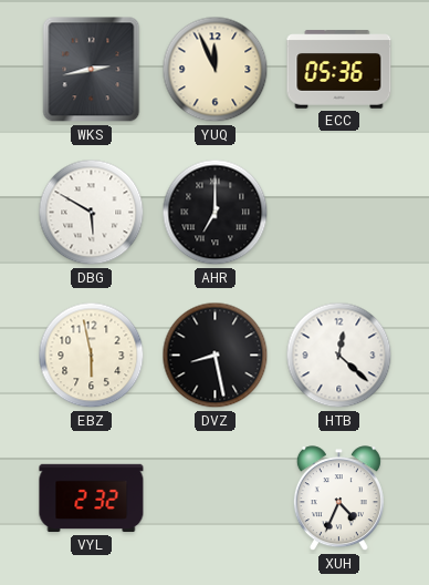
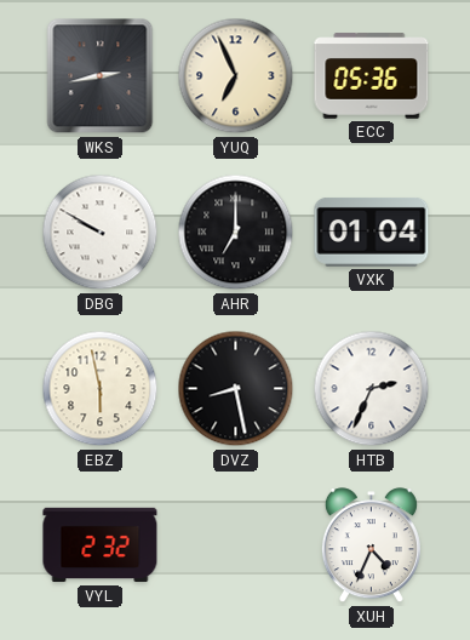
YUQ: 11:56 -> 6:56
DBG: 5:50 -> 9:50
VXK: none -> 01:04
HTB: 12:22 -> 2:34
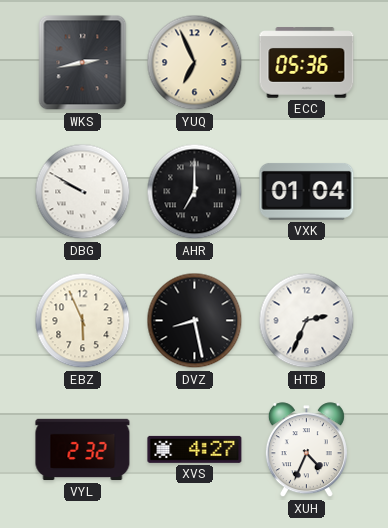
EBZ: 5:58 -> 5:56
XVS: none -> 4:27
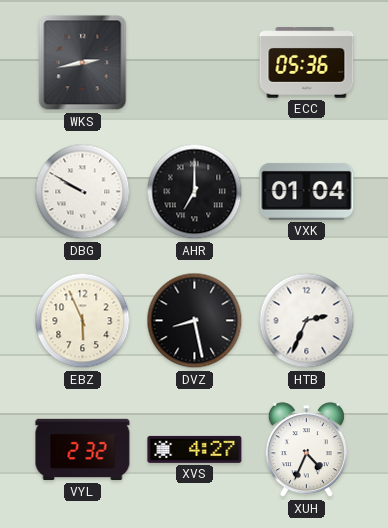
YUQ: 6:56 -> none
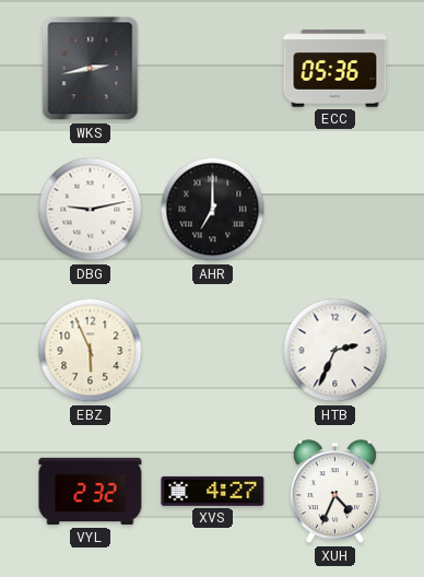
DBG: 9:50 -> 9:13
VXK: 01:04 -> none
DVZ: 8:28 -> none
